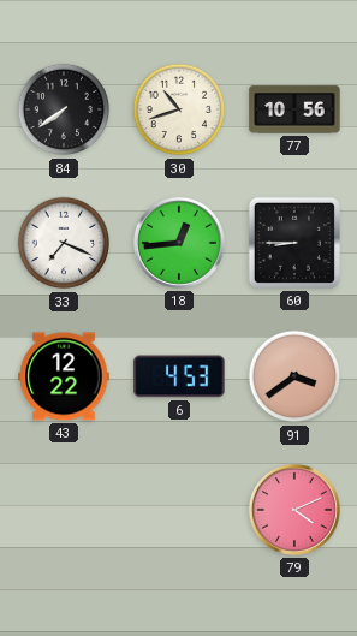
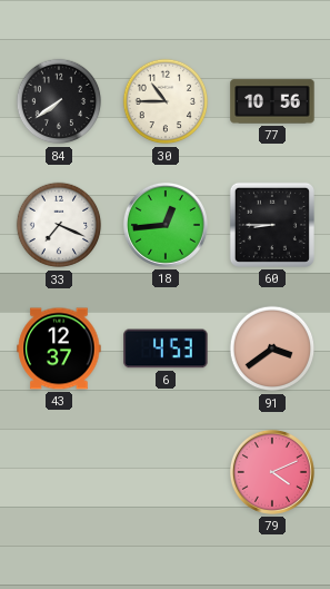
30: 10:42 -> 10:45
43: 12:22 -> 12:37
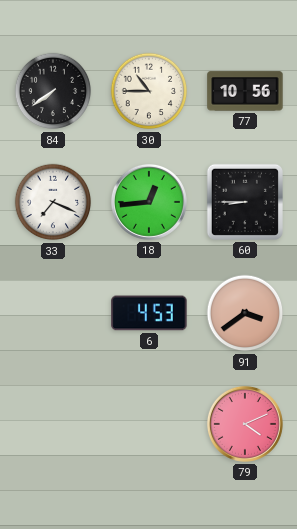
43: 12:37 -> none
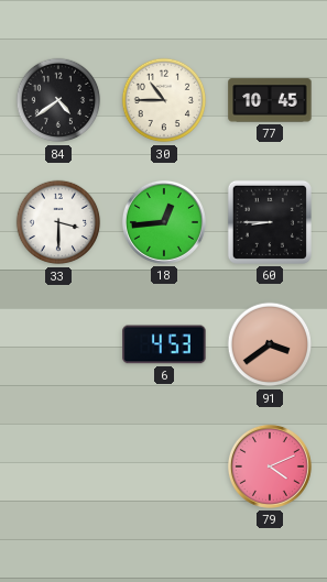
84: 7:39 -> 4:39
77: 10:56 -> 10:45
33: 7:19 -> 3:30
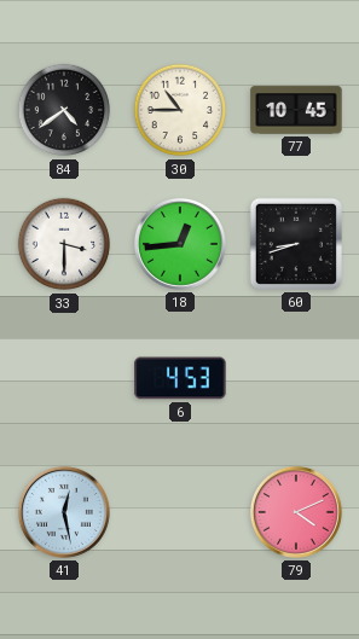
60: 8:45 -> 8:42
91: 3:39 -> none
41: none -> 12:28
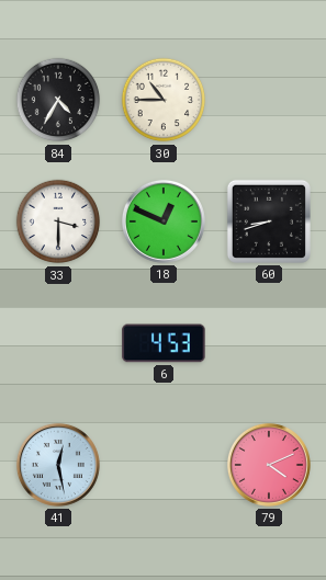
84: 4:39 -> 4:35
77: 10:45 -> none
18: 12:44 -> 12:49
